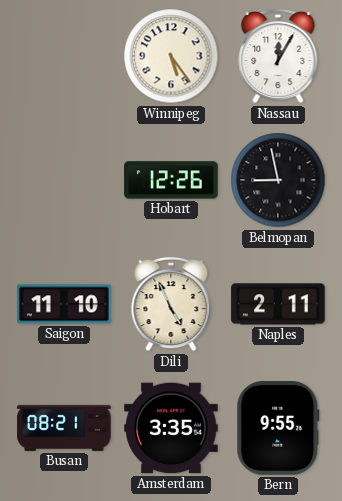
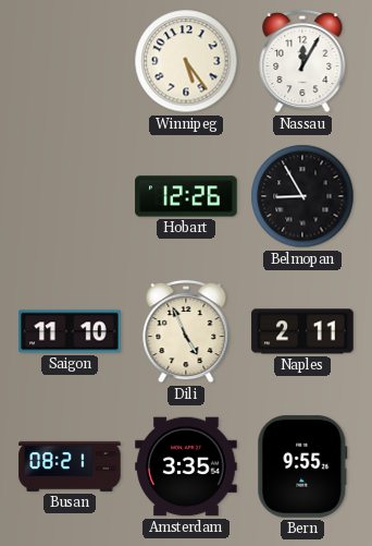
Belmopan: 8:58 -> 8:55
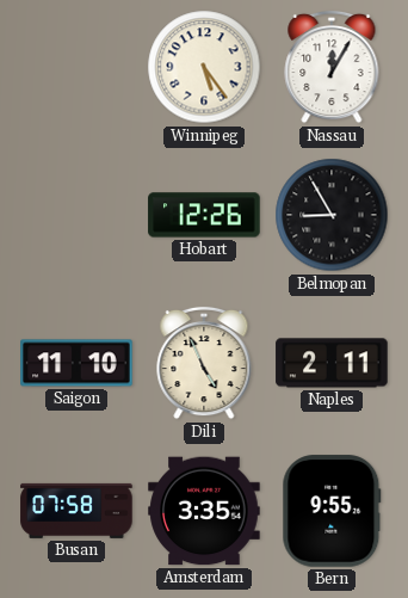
Busan: 08:21 -> 07:58
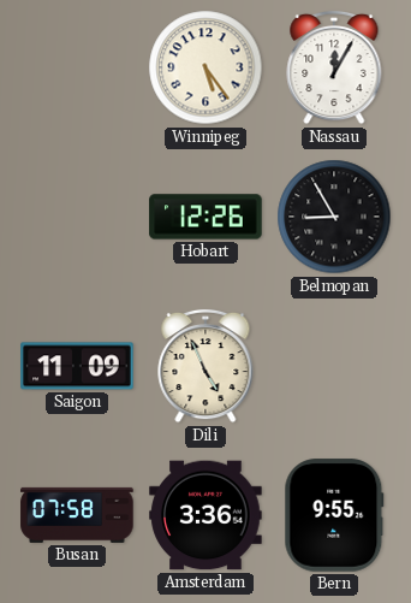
Saigon: 11:10 -> 11:09
Naples: 2:11 -> none
Amsterdam: 3:35 -> 3:36
